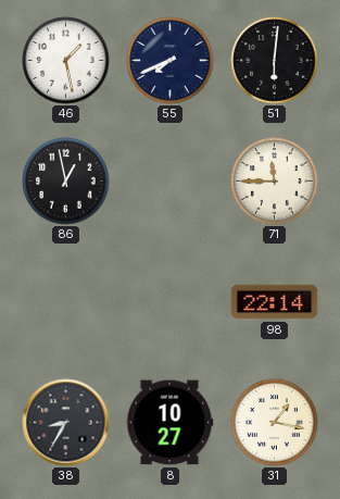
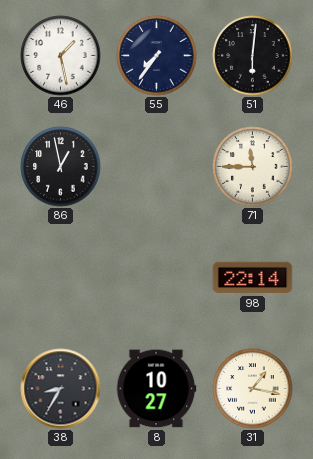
55: 7:41 -> 7:36
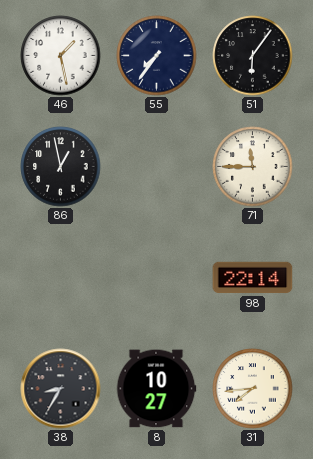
51: 6:01 -> 6:06
31: 1:17 -> 7:44
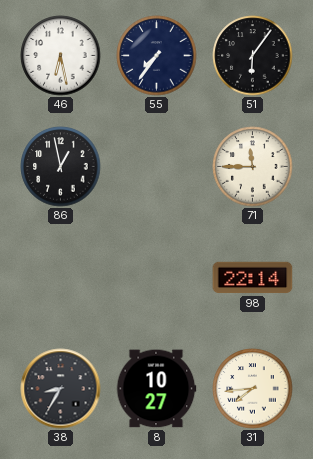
46: 1:28 -> 6:28
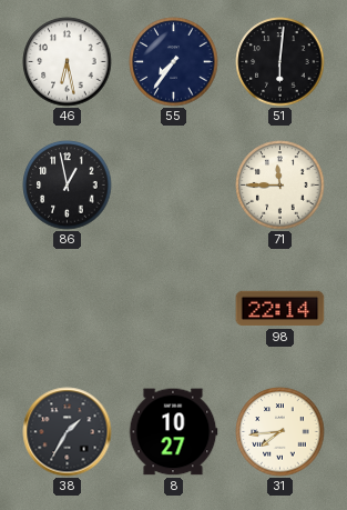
51: 6:06 -> 6:01
38: 8:35 -> 1:35
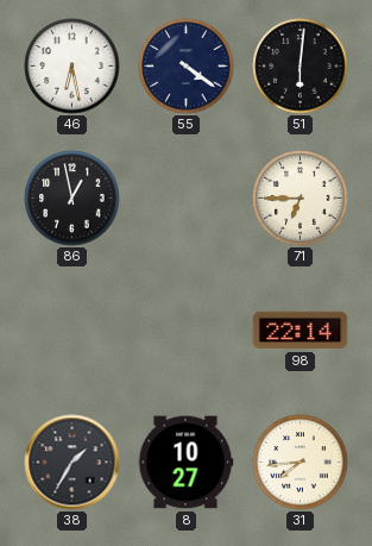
55: 7:36 -> 4:21
71: 11:45 -> 6:45
